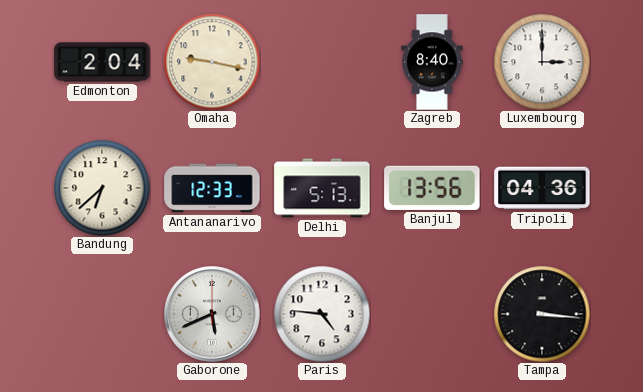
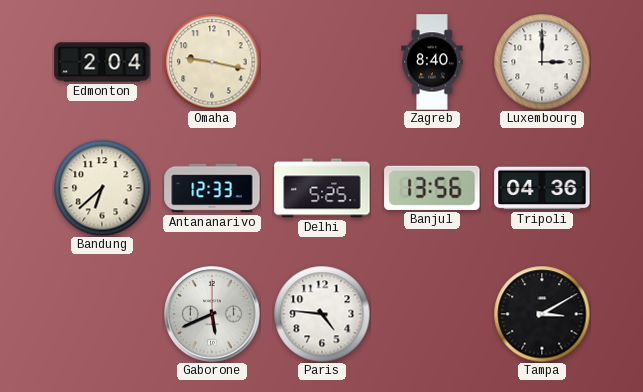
Delhi: 5:13 -> 5:25
Tampa: 3:16 -> 3:10
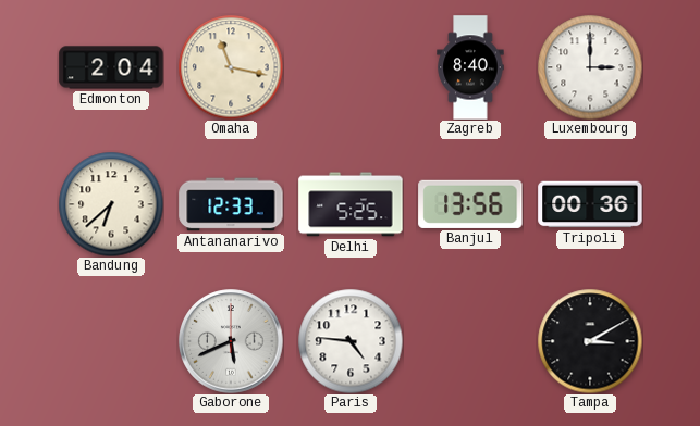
Omaha: 9:17 -> 11:17
Tripoli: 04:36 -> 00:36
